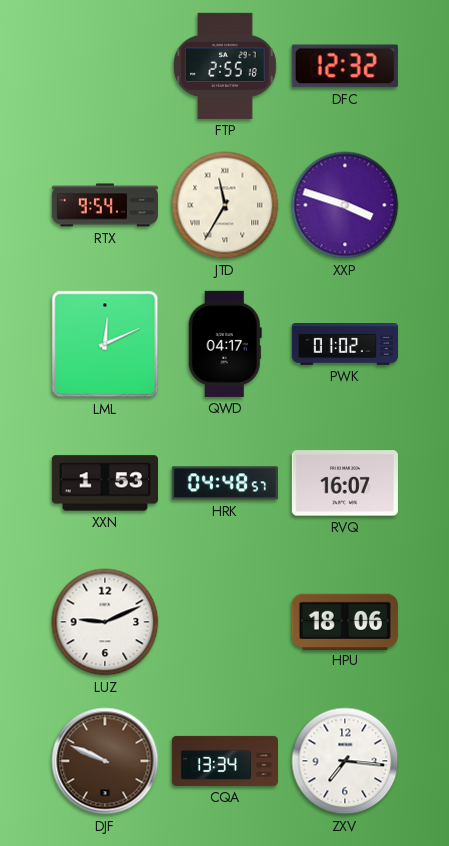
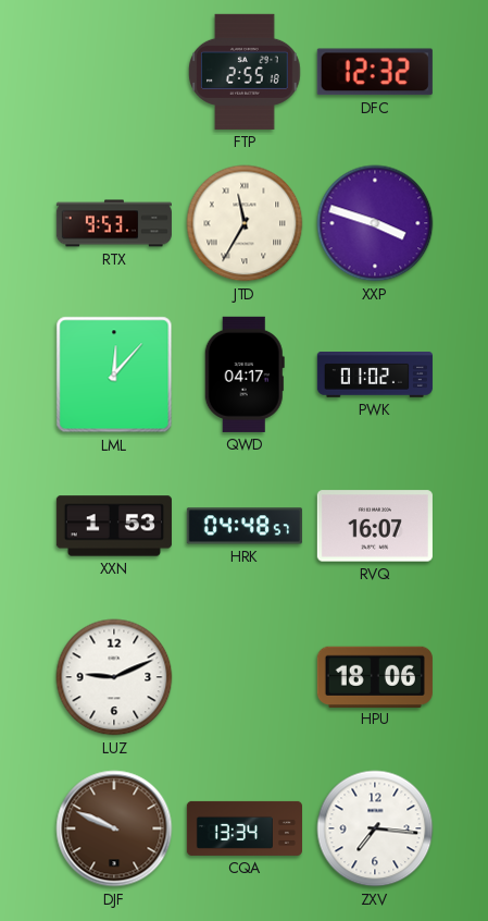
RTX: 9:54 -> 9:53
LML: 12:11 -> 12:07
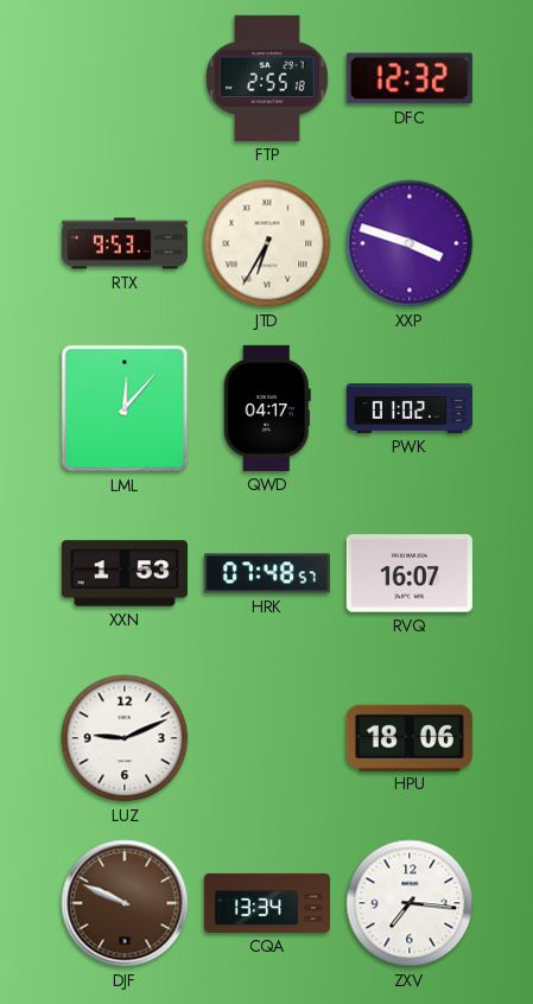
JTD: 11:35 -> 6:35
HRK: 04:48 -> 07:48
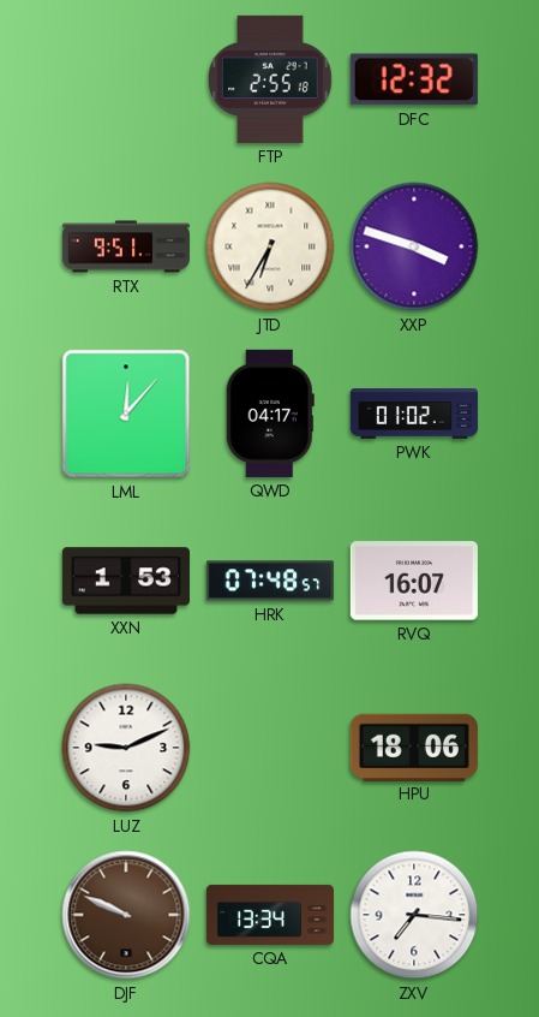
RTX: 9:53 -> 9:51
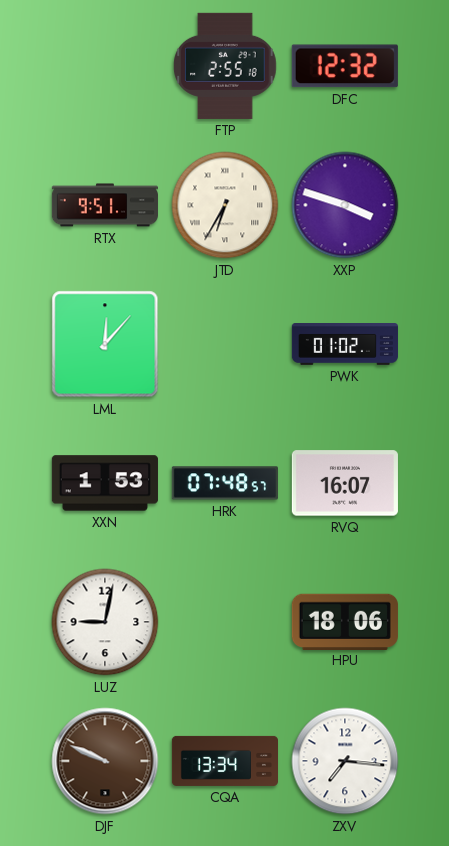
QWD: 04:17 -> none
LUZ: 9:11 -> 9:02
